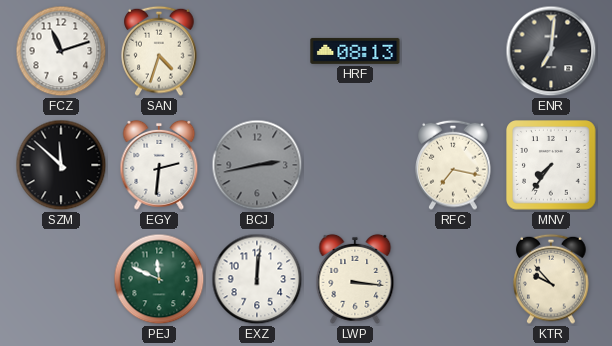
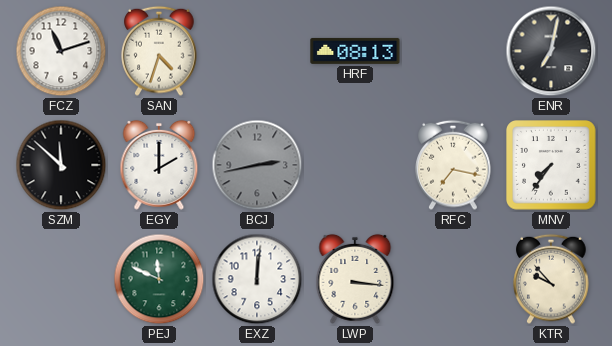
ENR: 7:01 -> 7:02
EGY: 2:31 -> 2:00
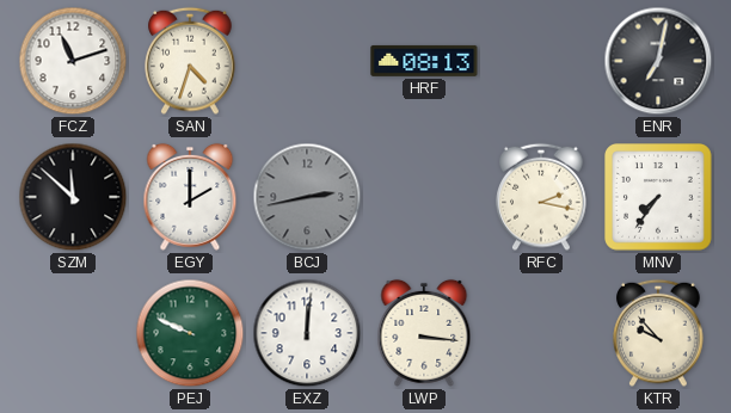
RFC: 7:17 -> 2:17
PEJ: 11:49 -> 9:49
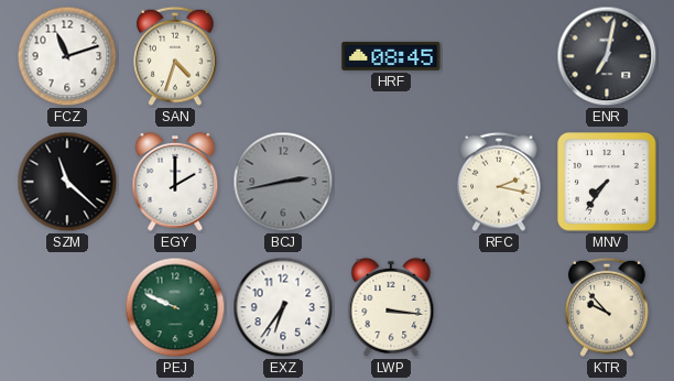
HRF: 08:13 -> 08:45
SZM: 11:52 -> 11:22
EXZ: 12:01 -> 6:36
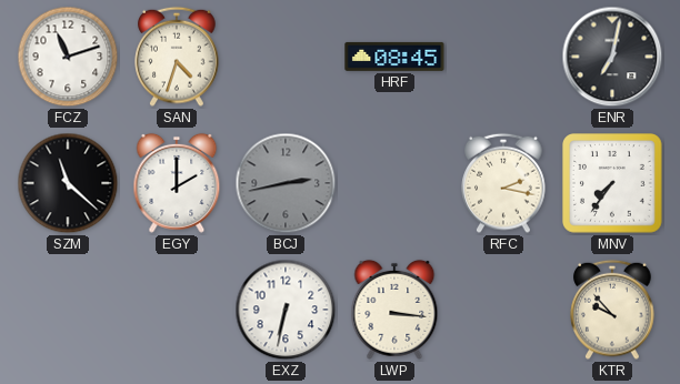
PEJ: 9:49 -> none
EXZ: 6:36 -> 6:32
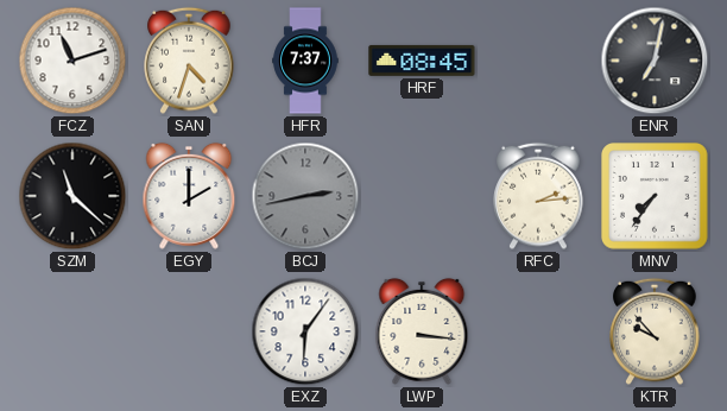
HFR: none -> 7:37
RFC: 2:17 -> 2:14
EXZ: 6:32 -> 6:06
